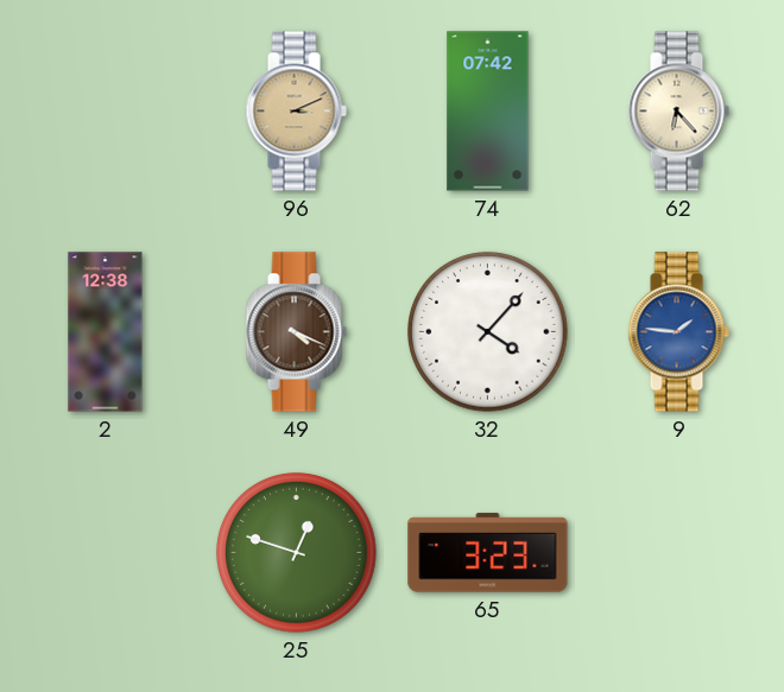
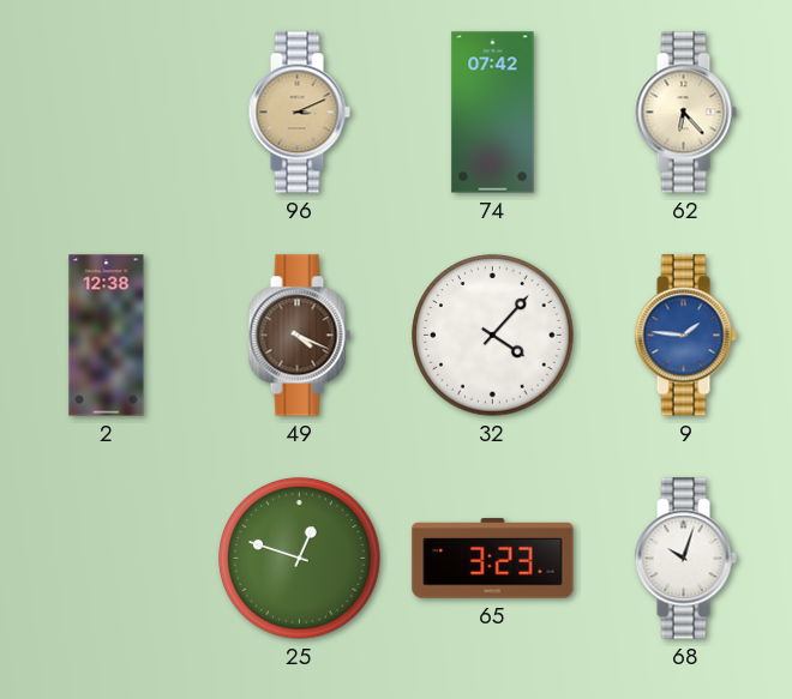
68: none -> 10:03
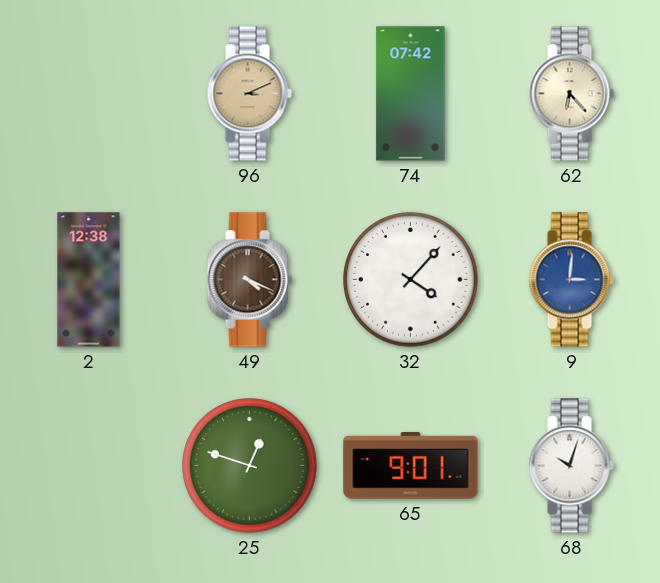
9: 1:46 -> 3:01
65: 3:23 -> 9:01
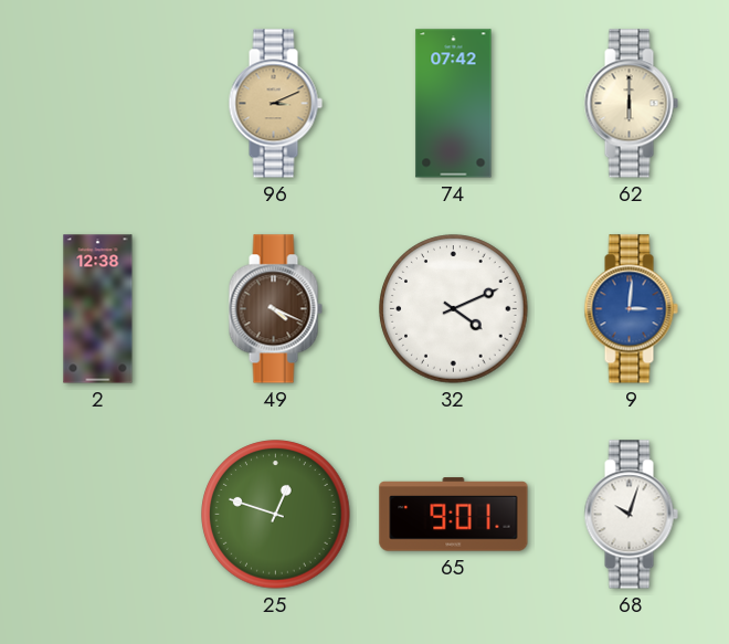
62: 6:23 -> 6:00
32: 4:07 -> 4:11
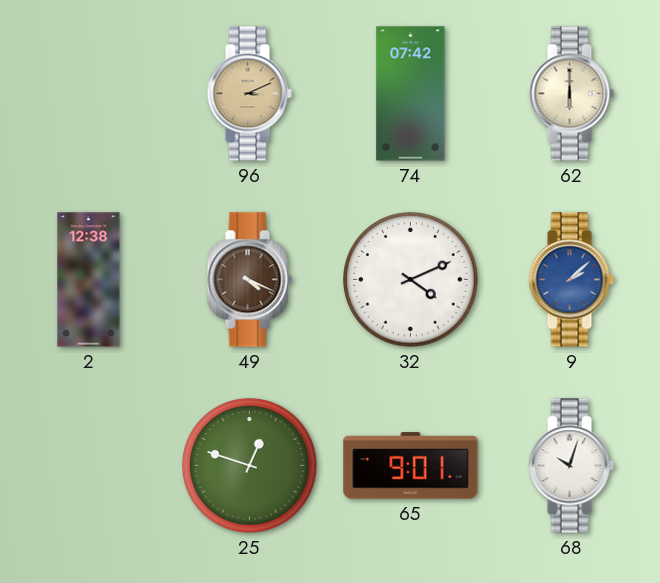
9: 3:01 -> 2:08
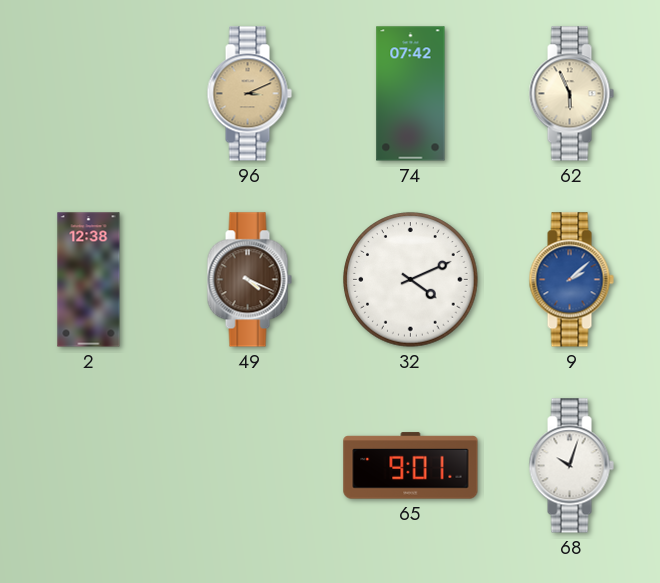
62: 6:00 -> 5:56
25: 12:48 -> none
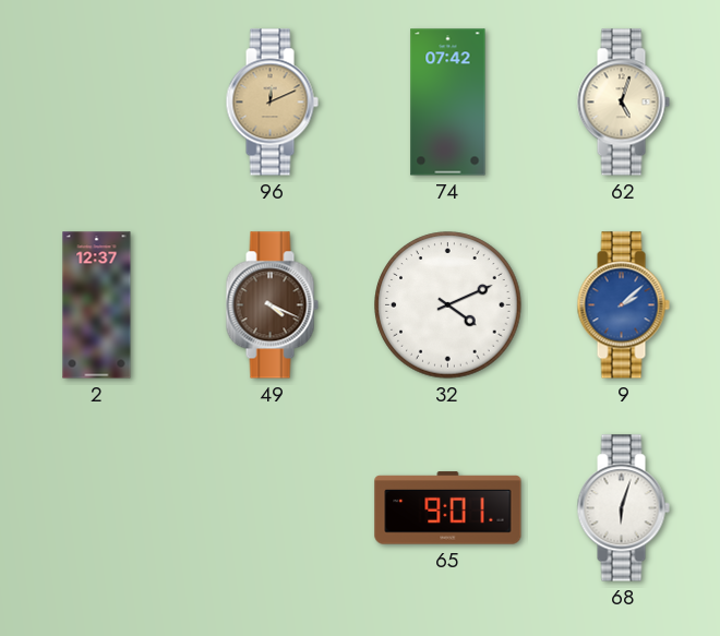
96: 3:11 -> 12:11
62: 5:56 -> 5:03
2: 12:38 -> 12:37
68: 10:03 -> 6:03
